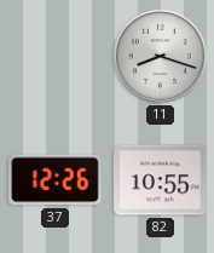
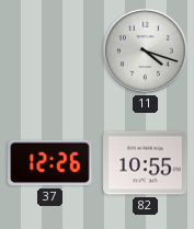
11: 8:18 -> 4:18
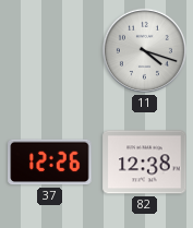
82: 10:55 -> 12:38
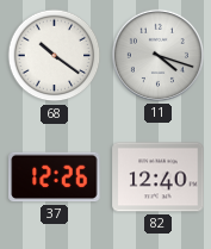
68: none -> 10:21
82: 12:38 -> 12:40
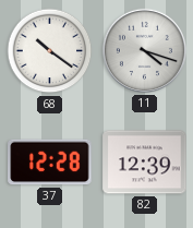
37: 12:26 -> 12:28
82: 12:40 -> 12:39
